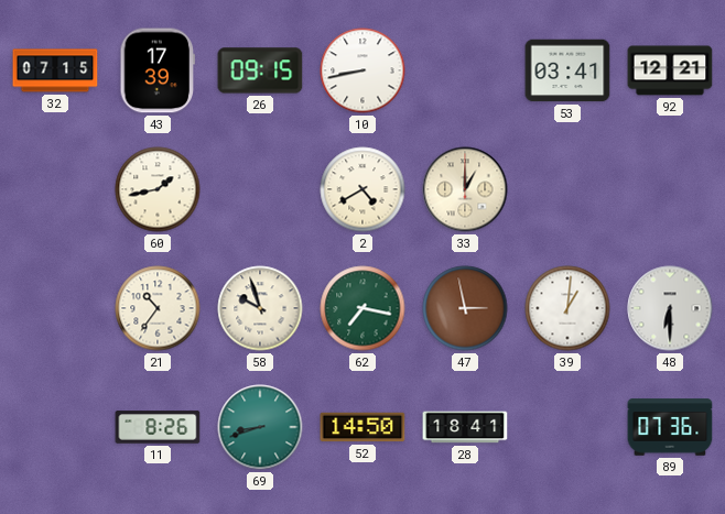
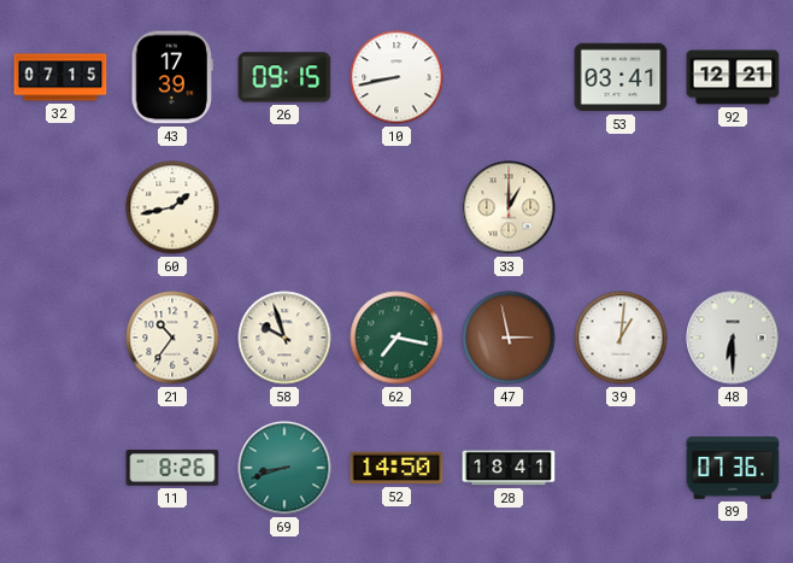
2: 4:40 -> none
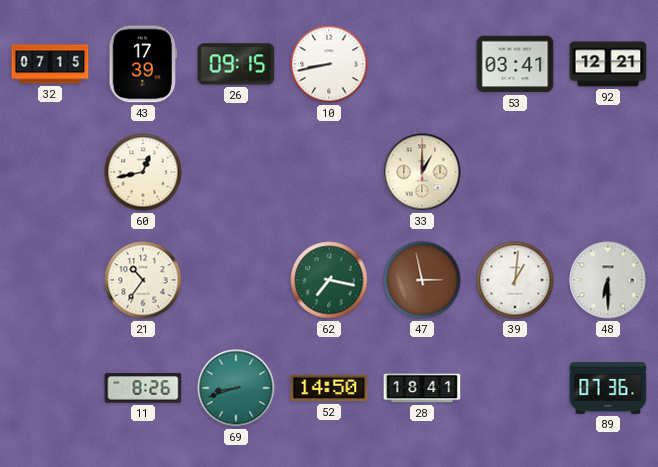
60: 1:43 -> 12:43
58: 9:57 -> none
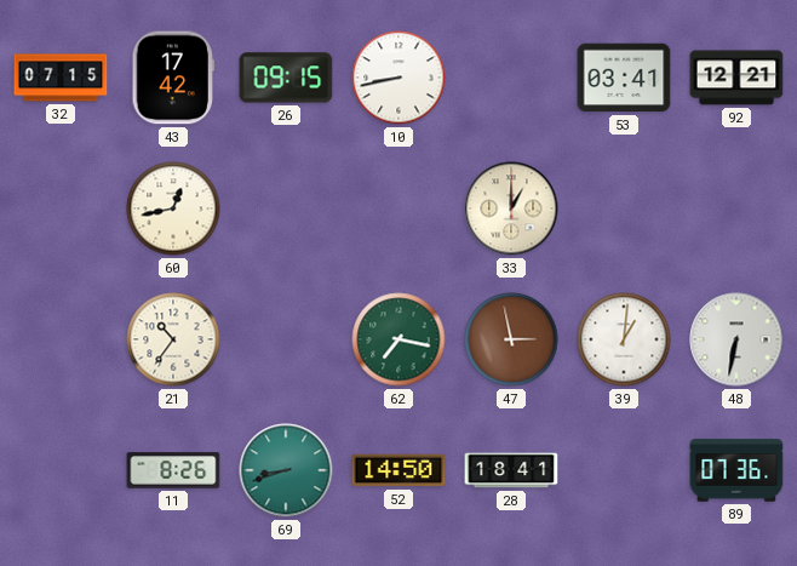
43: 17:39 -> 17:42
48: 6:30 -> 6:32
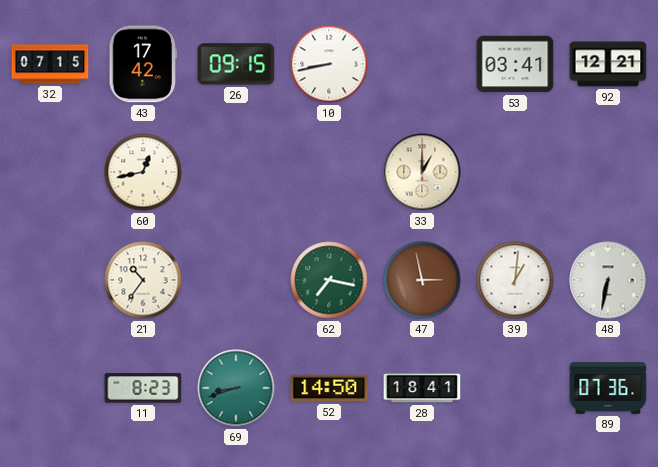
11: 8:26 -> 8:23
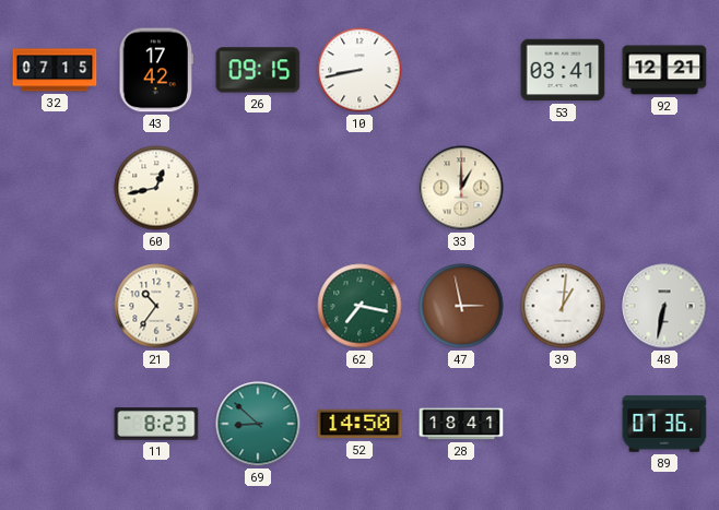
69: 8:42 -> 8:52
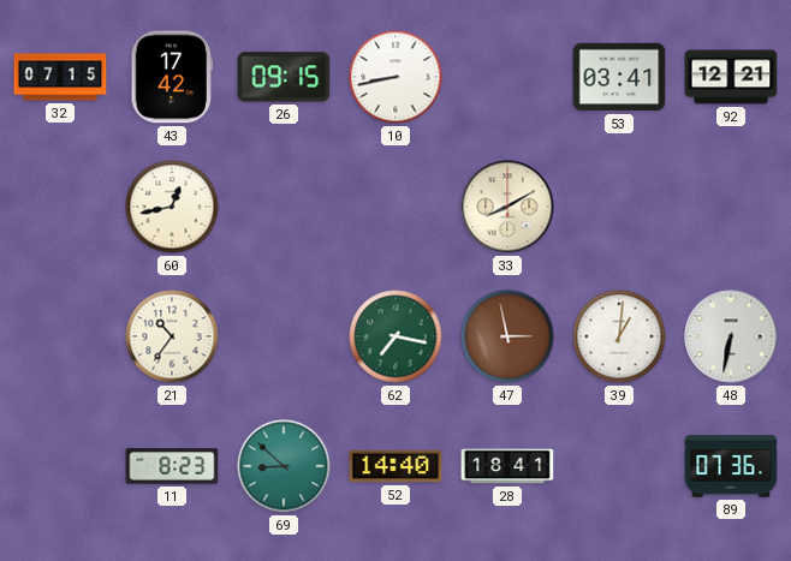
33: 1:00 -> 8:10
52: 14:50 -> 14:40
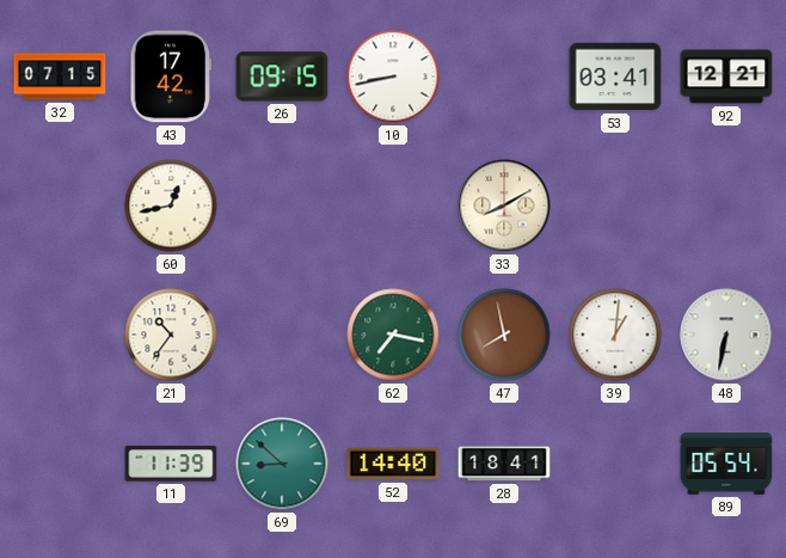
47: 2:58 -> 7:58
11: 8:23 -> 11:39
89: 07:36 -> 05:54
